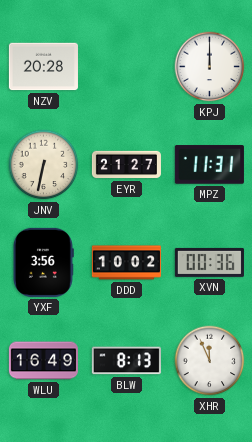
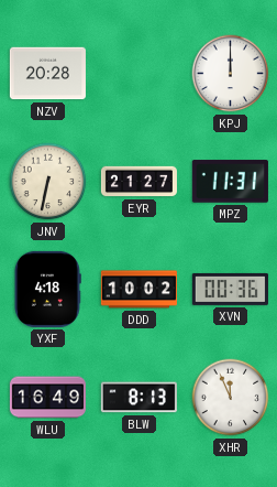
YXF: 3:56 -> 4:18
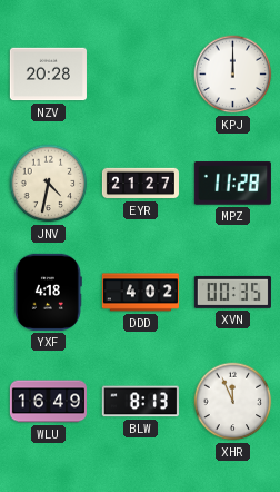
JNV: 6:32 -> 4:32
MPZ: 11:31 -> 11:28
DDD: 10:02 -> 4:02
XVN: 00:36 -> 00:35
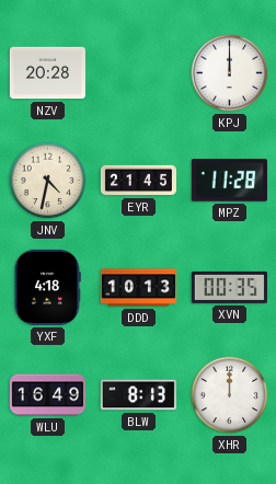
EYR: 21:27 -> 21:45
DDD: 4:02 -> 10:13
XHR: 11:56 -> 12:00
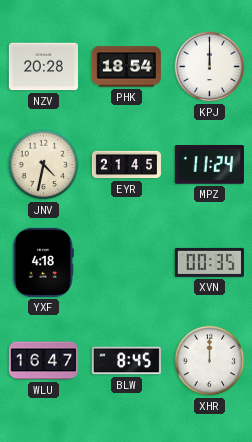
PHK: none -> 18:54
MPZ: 11:28 -> 11:24
DDD: 10:13 -> none
WLU: 16:49 -> 16:47
BLW: 8:13 -> 8:45
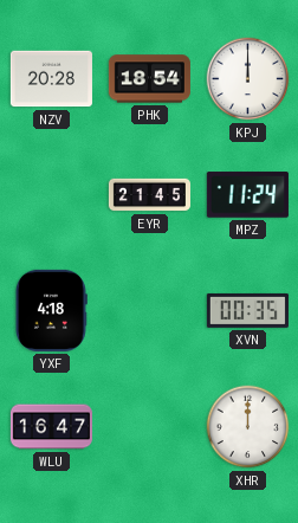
JNV: 4:32 -> none
BLW: 8:45 -> none
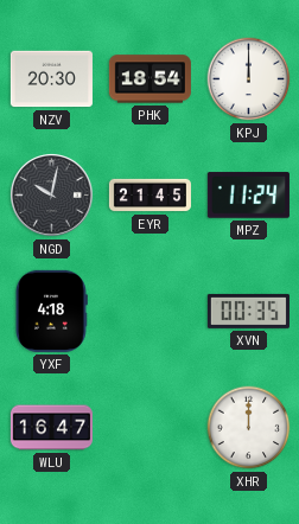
NZV: 20:28 -> 20:30
NGD: none -> 10:02
